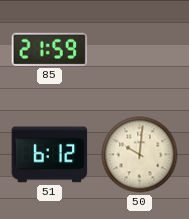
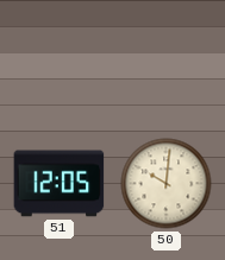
85: 21:59 -> none
51: 6:12 -> 12:05
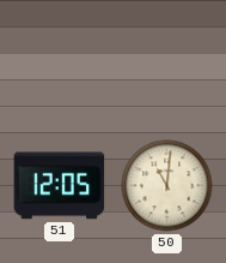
50: 10:01 -> 11:01
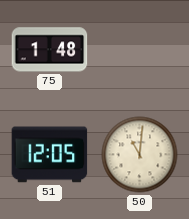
75: none -> 1:48
